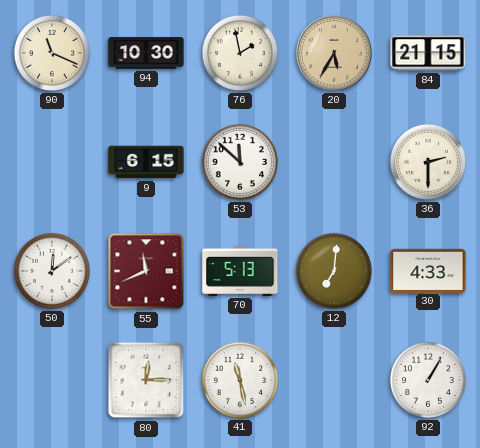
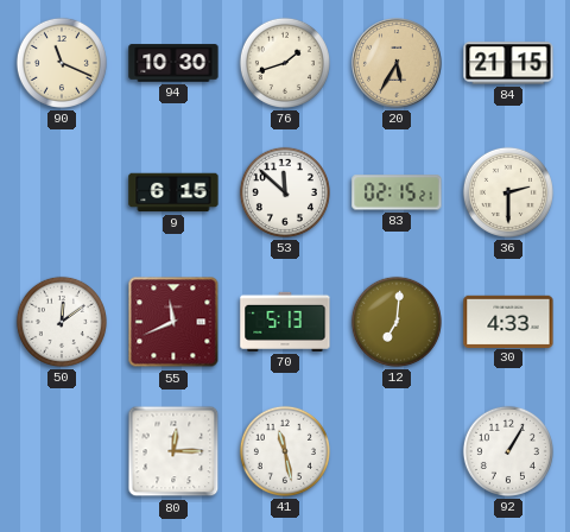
76: 1:58 -> 1:42
83: none -> 02:15
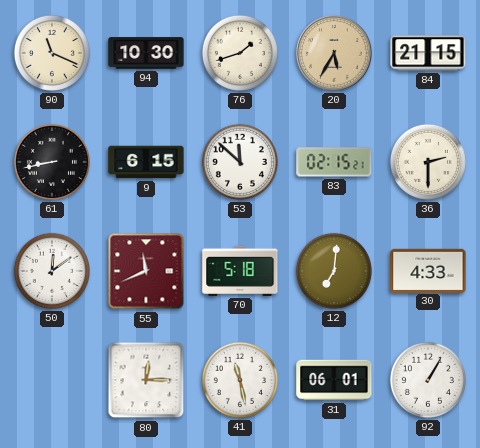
61: none -> 8:43
70: 5:13 -> 5:18
31: none -> 06:01
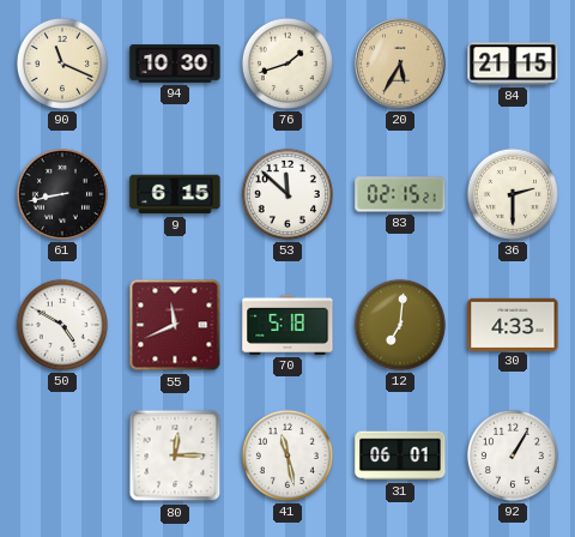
50: 12:09 -> 4:50
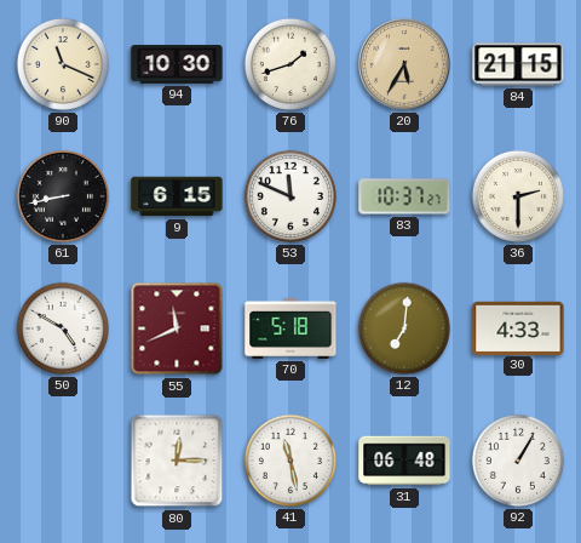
53: 11:52 -> 11:49
83: 02:15 -> 10:37
31: 06:01 -> 06:48
